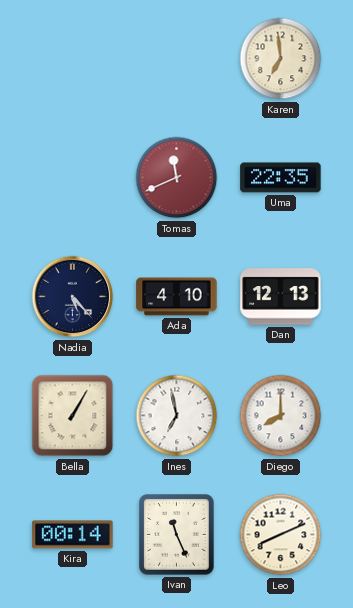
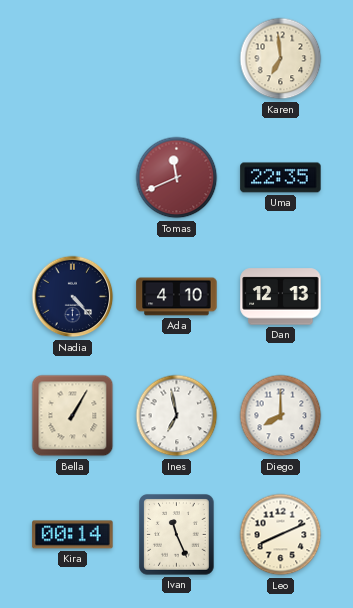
Nadia: 5:23 -> 4:23
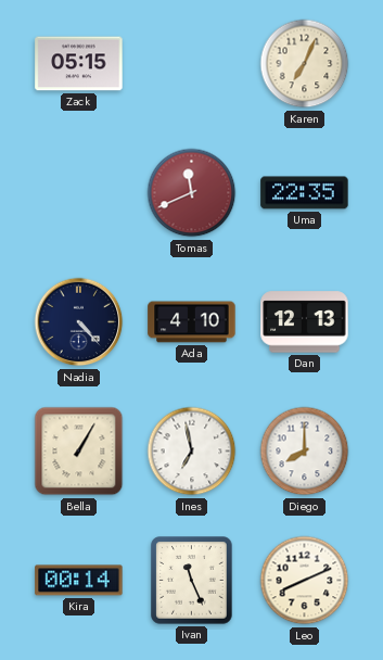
Zack: none -> 05:15
Karen: 6:59 -> 7:04
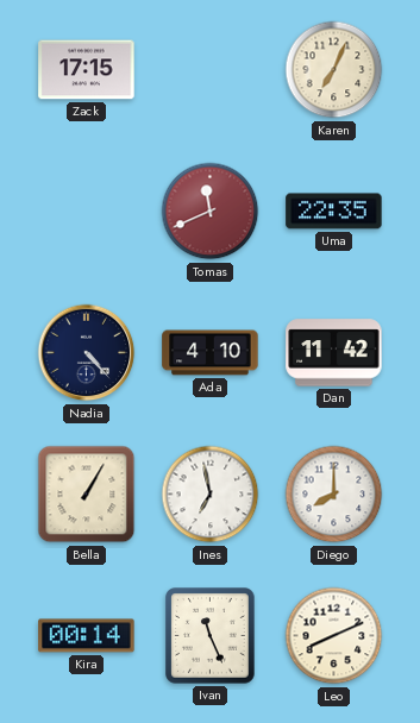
Zack: 05:15 -> 17:15
Dan: 12:13 -> 11:42
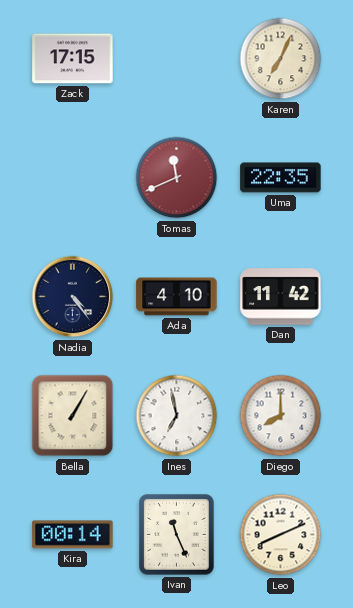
Nadia: 4:23 -> 4:24
